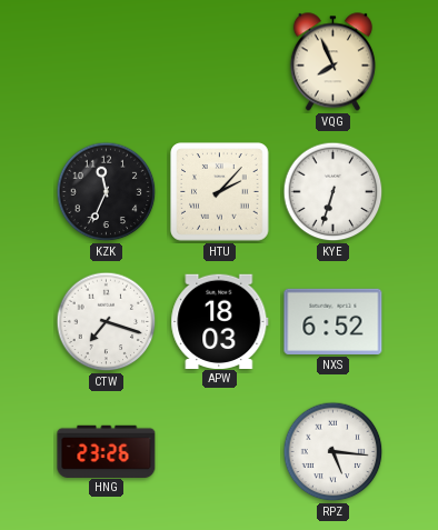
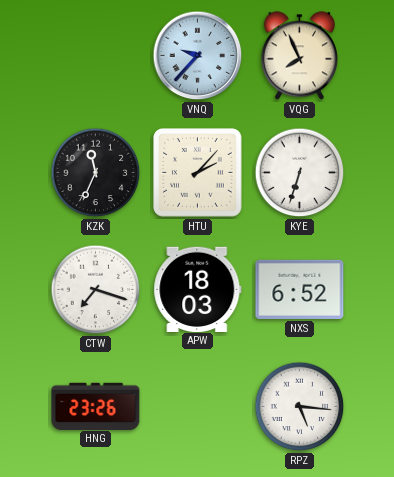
VNQ: none -> 9:37
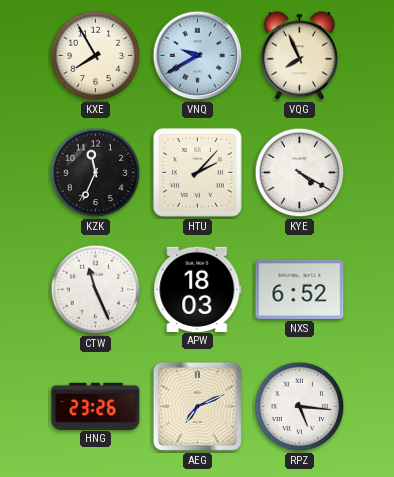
KXE: none -> 7:55
VNQ: 9:37 -> 9:40
KYE: 6:33 -> 4:20
CTW: 7:18 -> 11:26
AEG: none -> 7:11
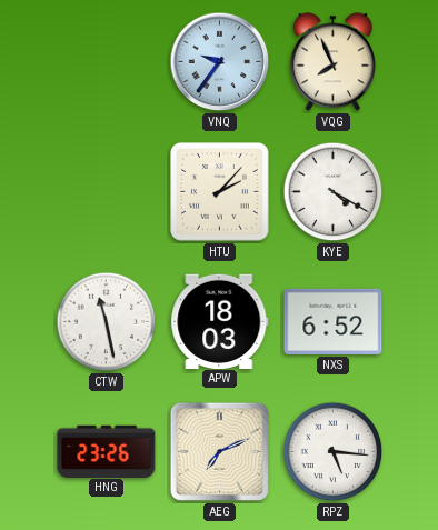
KXE: 7:55 -> none
VNQ: 9:40 -> 9:36
KZK: 11:34 -> none
CTW: 11:26 -> 11:28
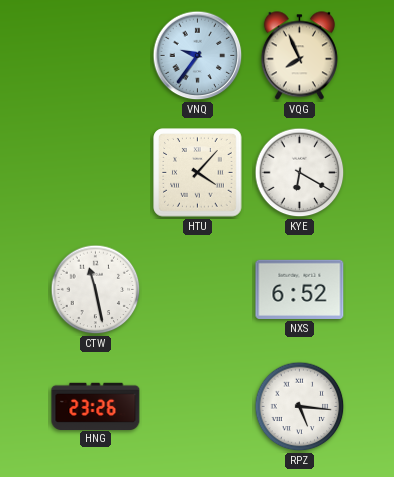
HTU: 2:07 -> 4:07
KYE: 4:20 -> 6:20
APW: 18:03 -> none
AEG: 7:11 -> none
